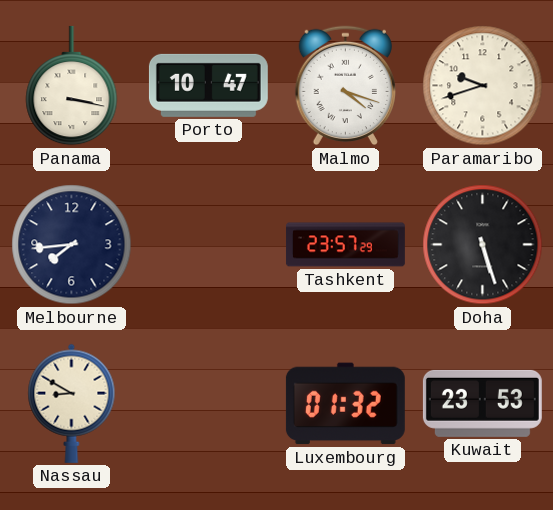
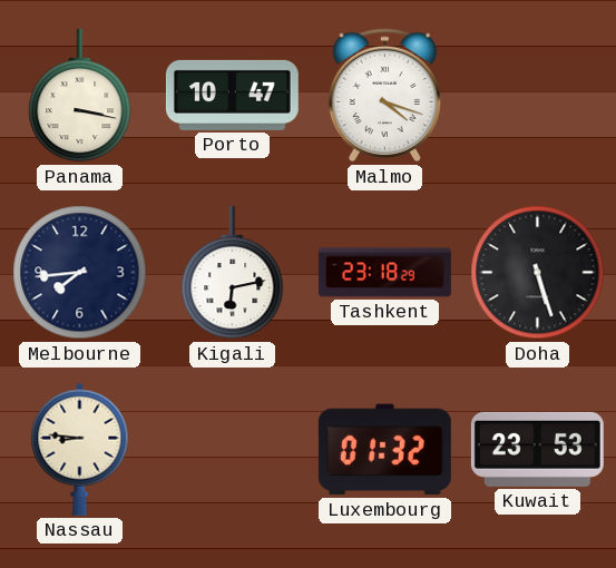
Paramaribo: 9:42 -> none
Kigali: none -> 6:13
Tashkent: 23:57 -> 23:18
Nassau: 8:50 -> 8:46
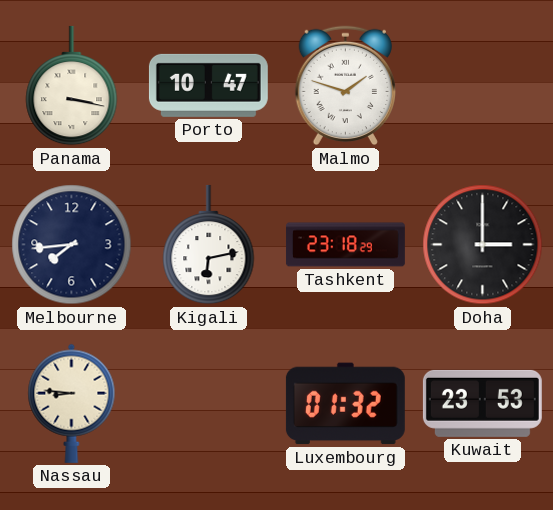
Malmo: 4:18 -> 1:48
Doha: 5:27 -> 3:00
